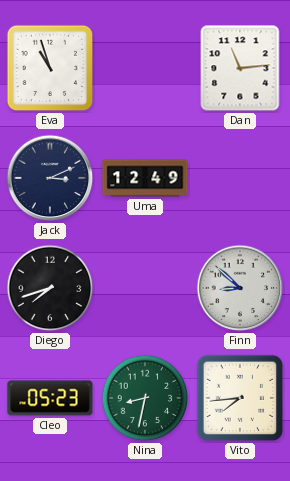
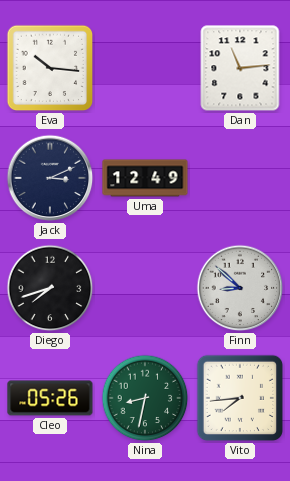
Eva: 10:57 -> 10:16
Cleo: 05:23 -> 05:26
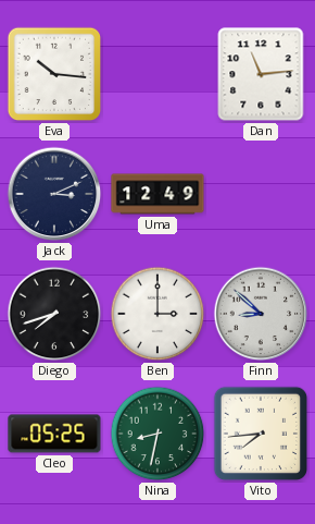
Ben: none -> 3:00
Cleo: 05:26 -> 05:25
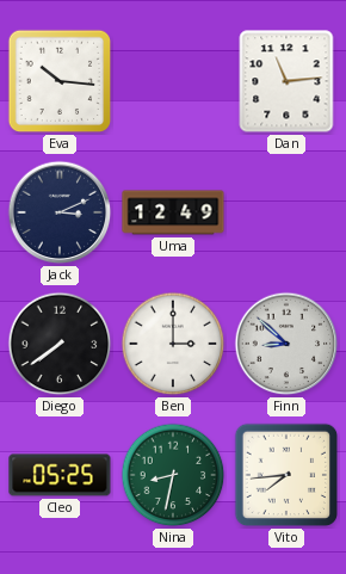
Diego: 7:42 -> 7:39
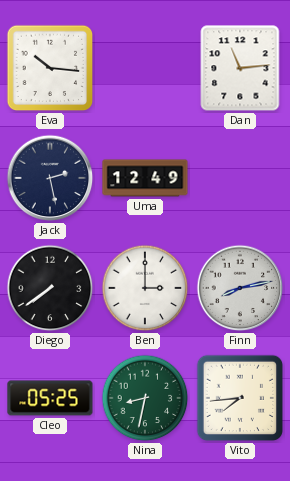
Jack: 3:11 -> 2:28
Finn: 8:52 -> 8:13
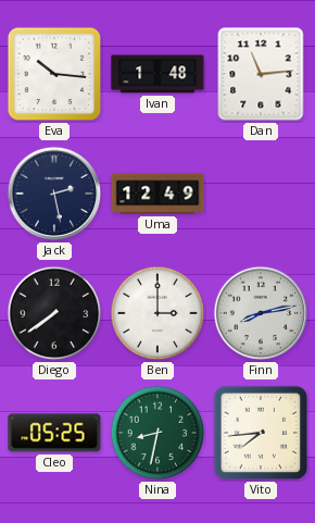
Ivan: none -> 1:48
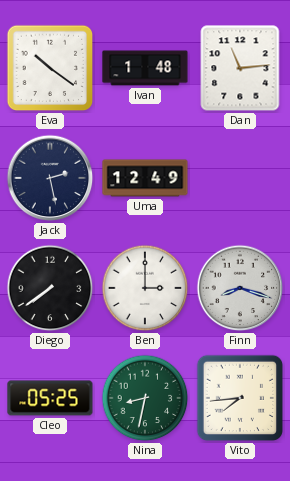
Eva: 10:16 -> 10:21
Finn: 8:13 -> 8:18
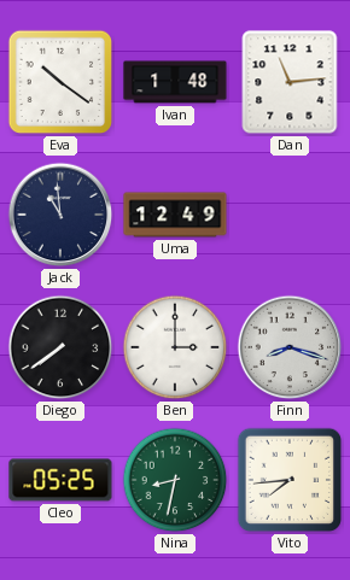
Jack: 2:28 -> 10:59
